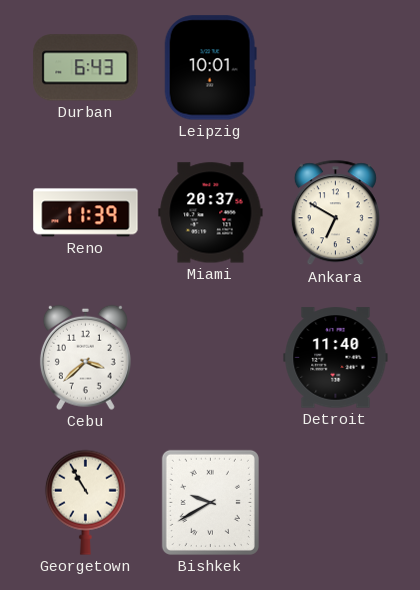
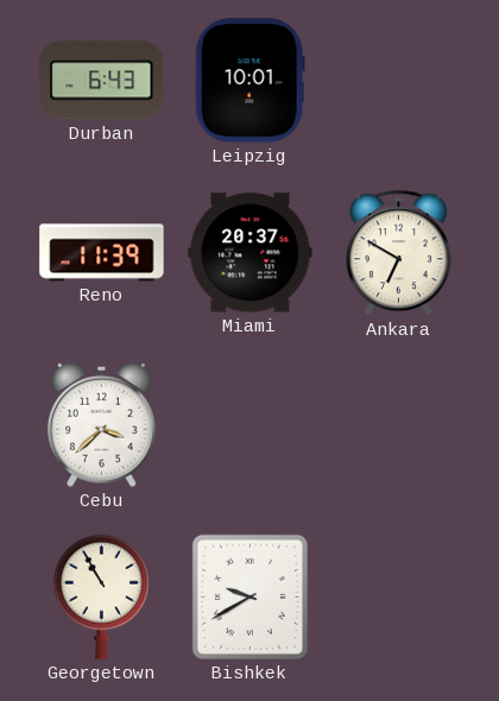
Detroit: 11:40 -> none
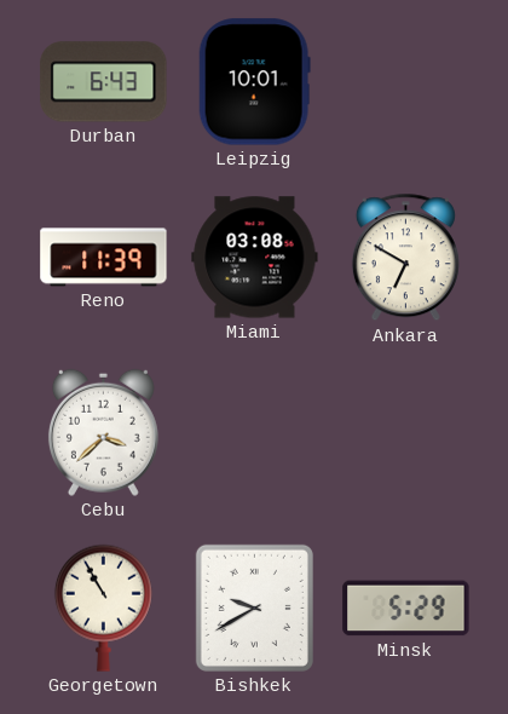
Miami: 20:37 -> 03:08
Minsk: none -> 5:29
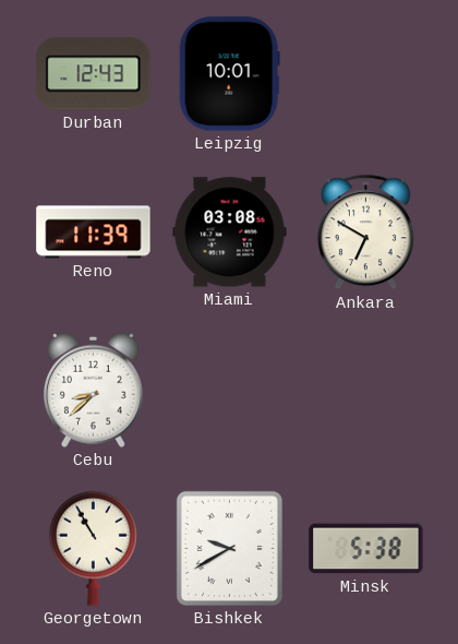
Durban: 6:43 -> 12:43
Cebu: 3:38 -> 8:38
Minsk: 5:29 -> 5:38
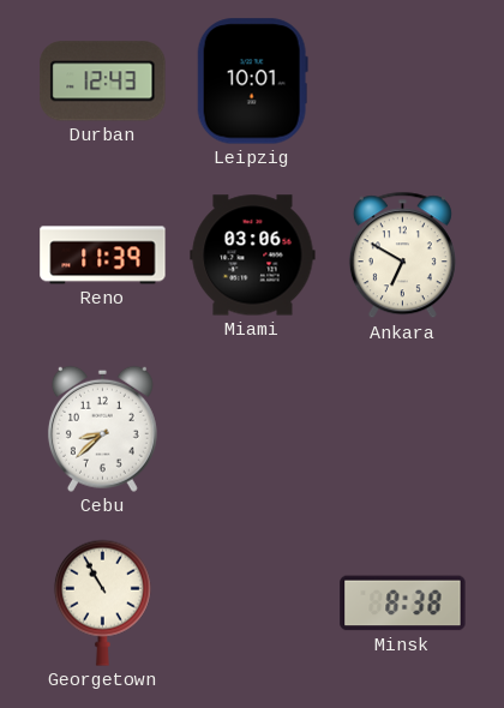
Miami: 03:08 -> 03:06
Bishkek: 9:40 -> none
Minsk: 5:38 -> 8:38
